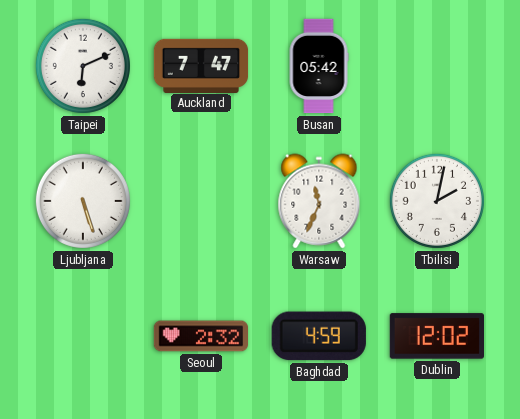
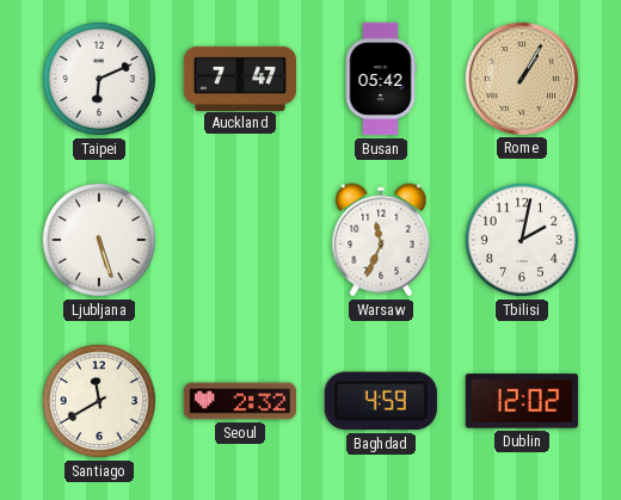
Rome: none -> 1:05
Santiago: none -> 11:40
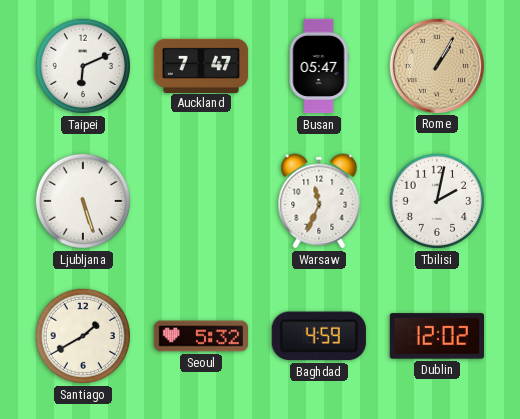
Busan: 05:42 -> 05:47
Santiago: 11:40 -> 1:40
Seoul: 2:32 -> 5:32
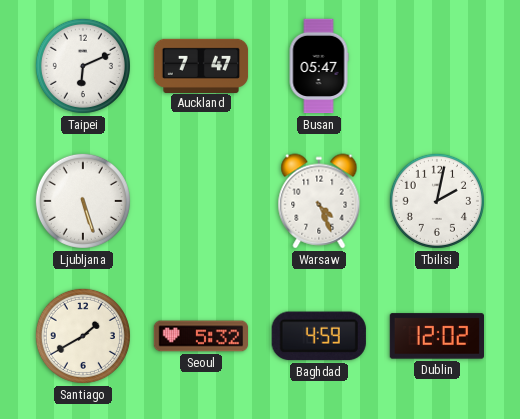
Rome: 1:05 -> none
Warsaw: 11:34 -> 4:26
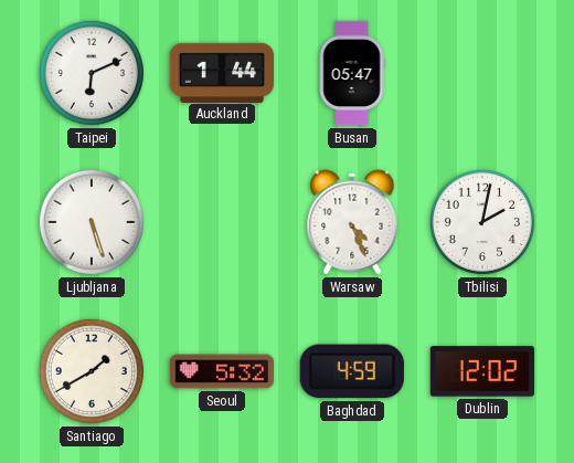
Auckland: 7:47 -> 1:44
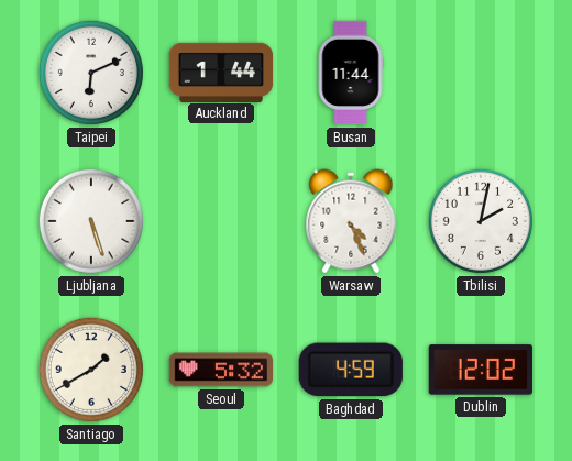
Busan: 05:47 -> 11:44
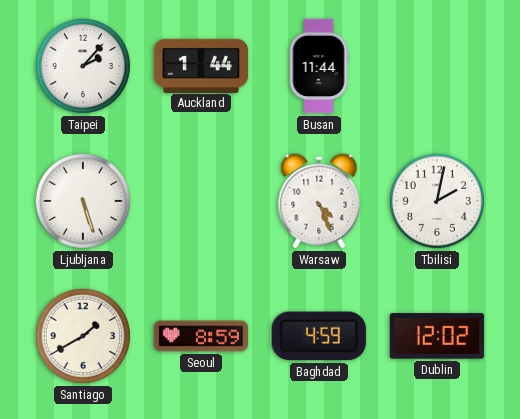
Taipei: 6:11 -> 2:07
Seoul: 5:32 -> 8:59
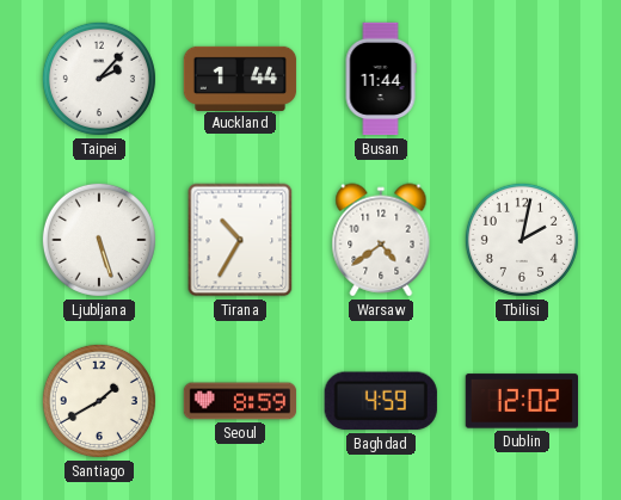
Tirana: none -> 10:35
Warsaw: 4:26 -> 4:39
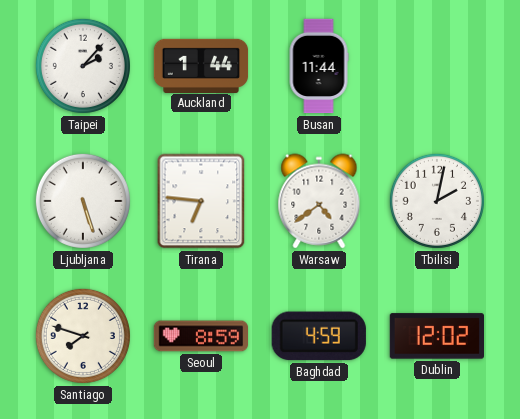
Tirana: 10:35 -> 6:46
Santiago: 1:40 -> 7:48
